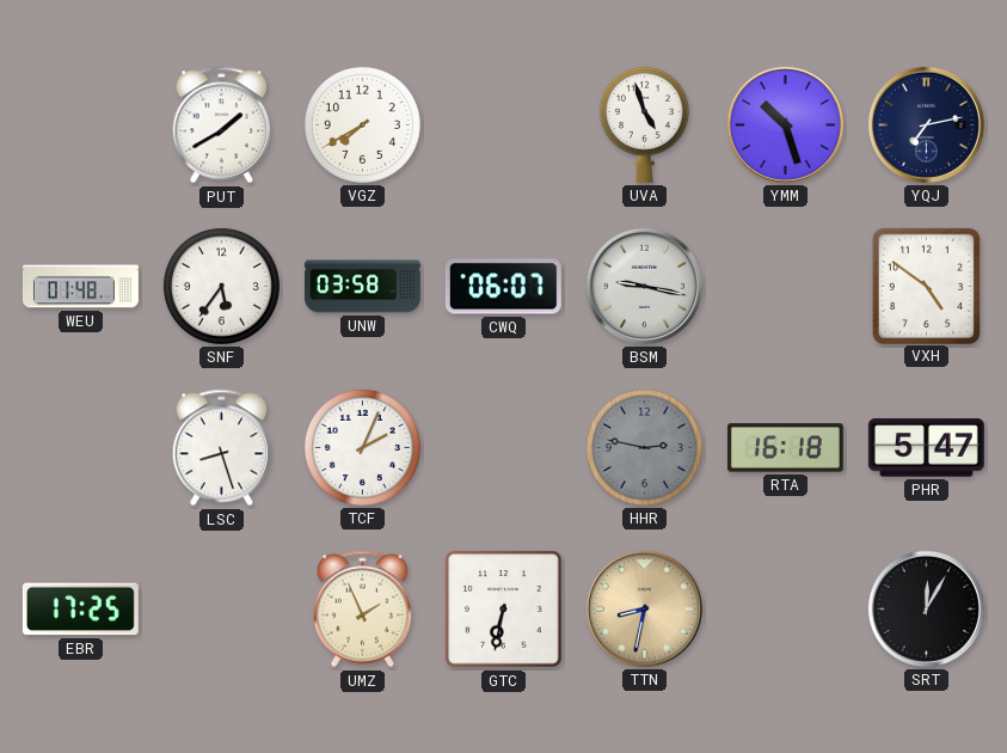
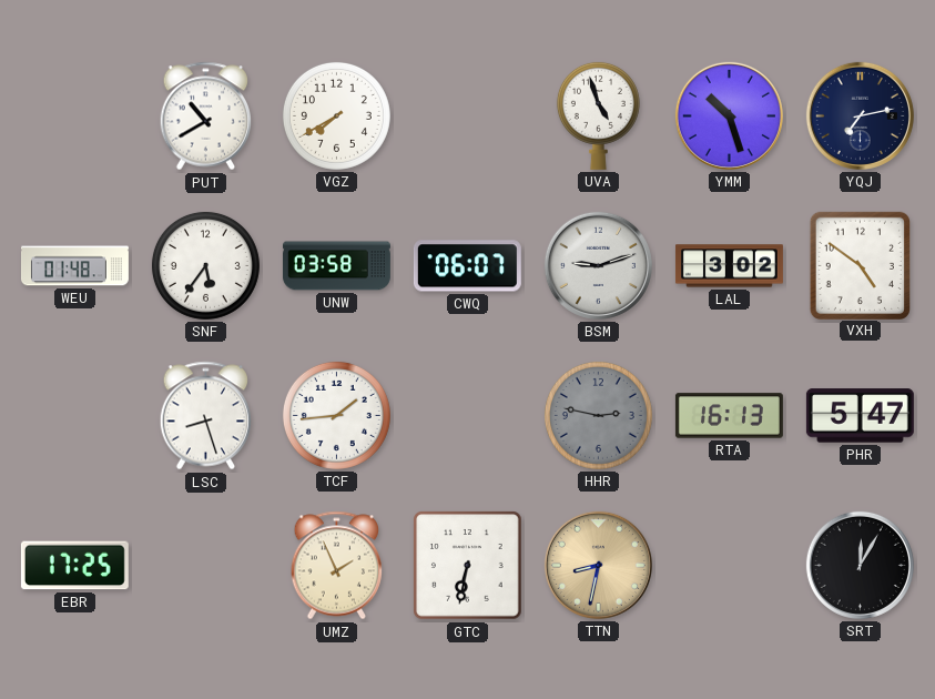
PUT: 1:40 -> 10:40
BSM: 9:17 -> 9:12
LAL: none -> 3:02
TCF: 2:04 -> 1:44
RTA: 16:18 -> 16:13
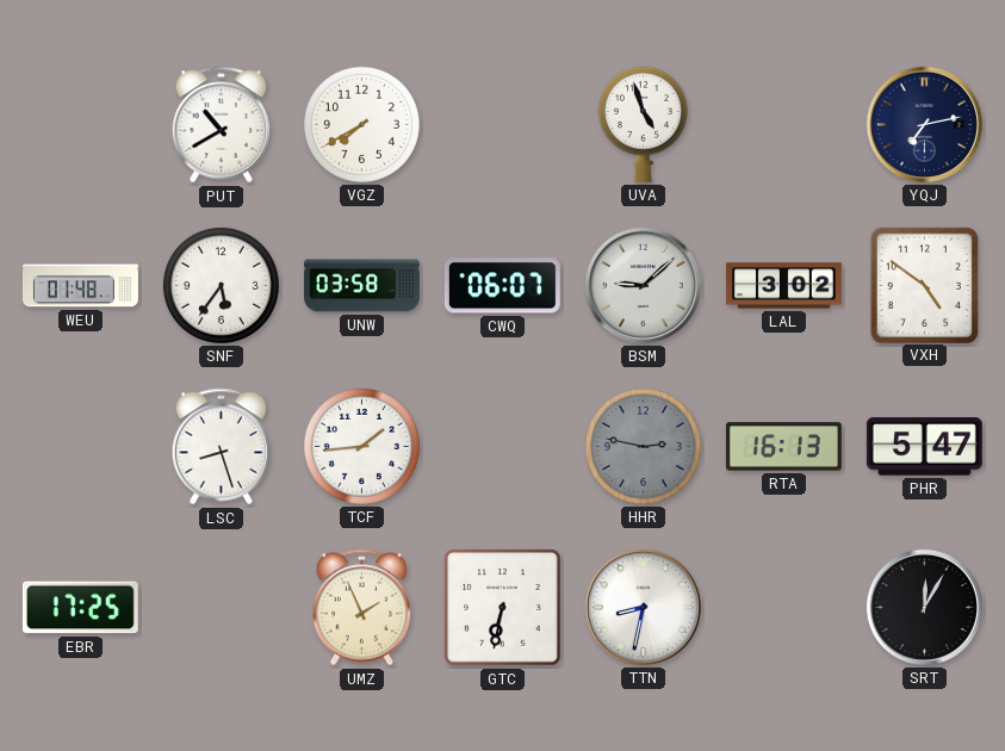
YMM: 10:27 -> none
BSM: 9:12 -> 9:08
TTN dial: champagne -> white
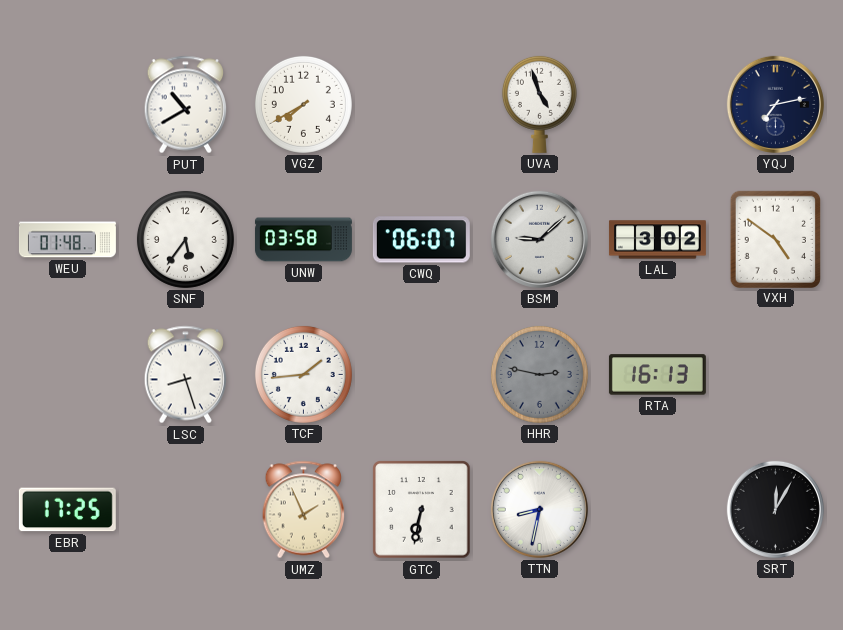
PHR: 5:47 -> none
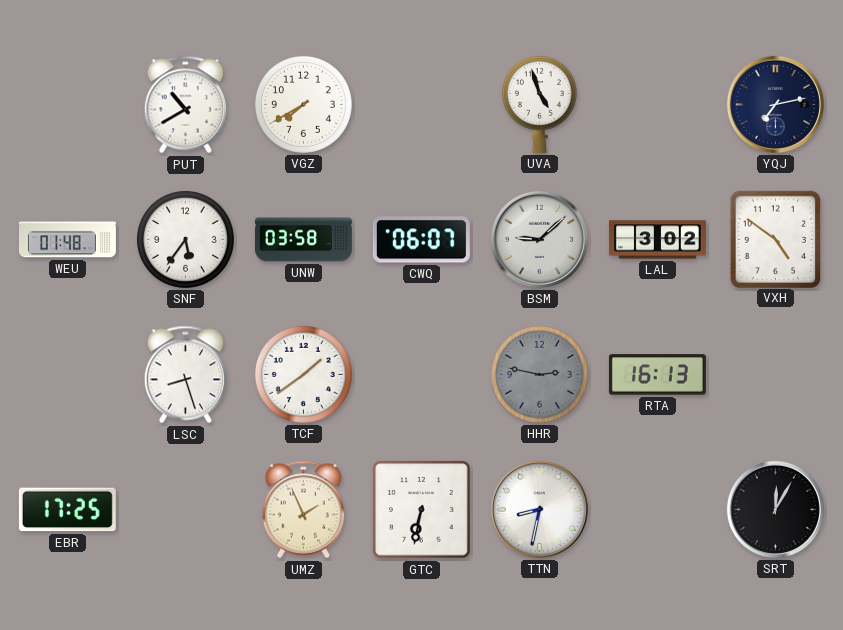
TCF: 1:44 -> 1:39
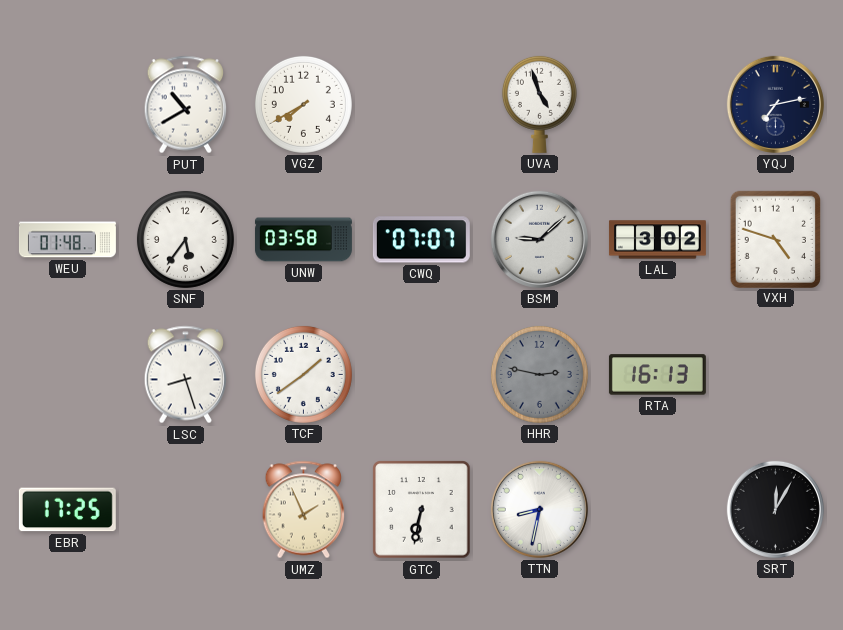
CWQ: 06:07 -> 07:07
VXH: 4:51 -> 4:48
